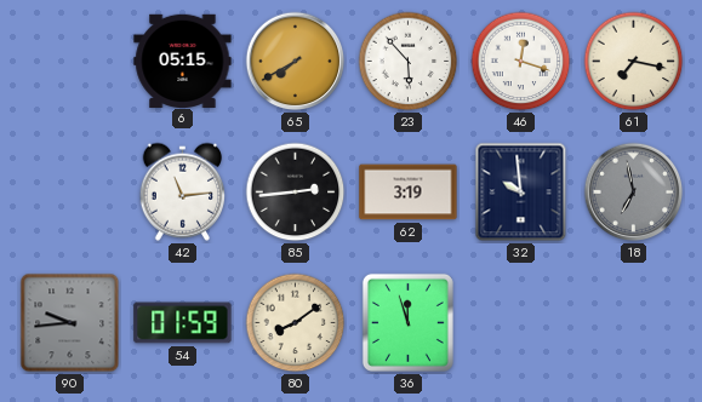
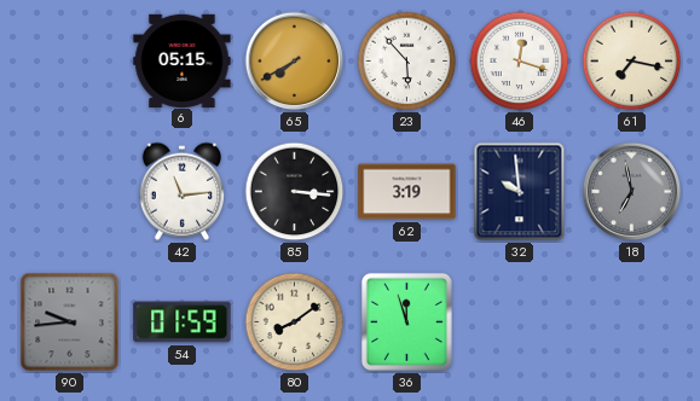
85: 2:44 -> 3:16
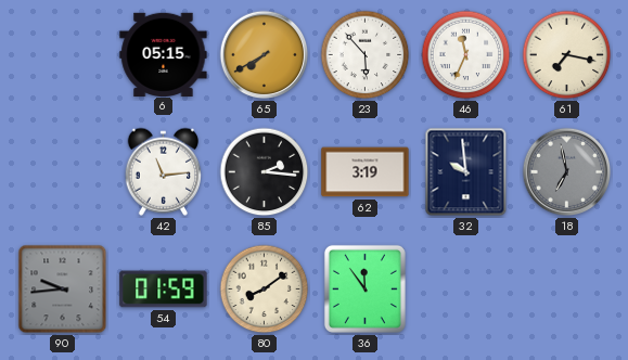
46: 12:18 -> 11:34
85: 3:16 -> 2:16
36: 11:57 -> 11:54
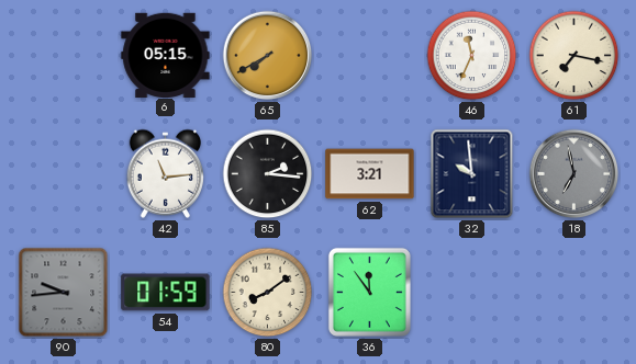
23: 5:53 -> none
62: 3:19 -> 3:21
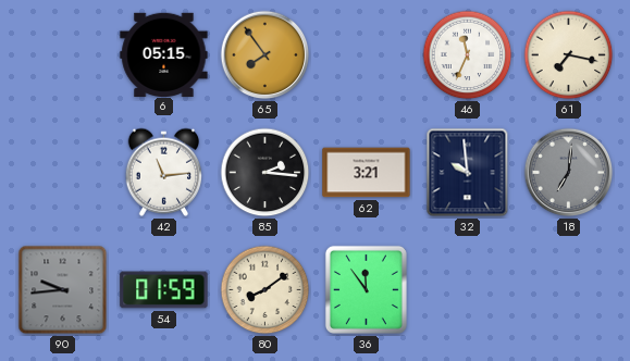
65: 7:40 -> 7:54
18: 6:58 -> 7:01
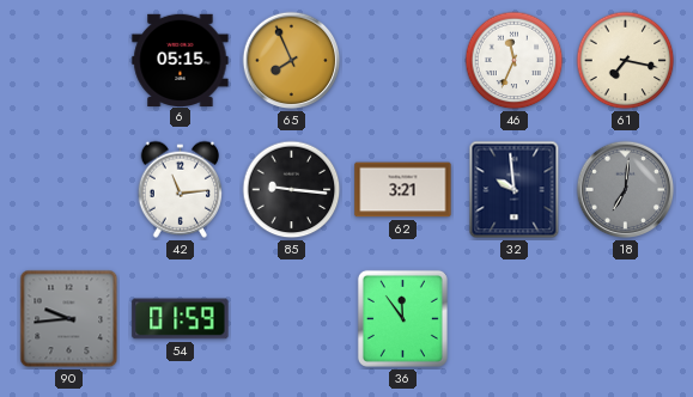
65: 7:54 -> 7:56
85: 2:16 -> 9:16
80: 8:09 -> none
